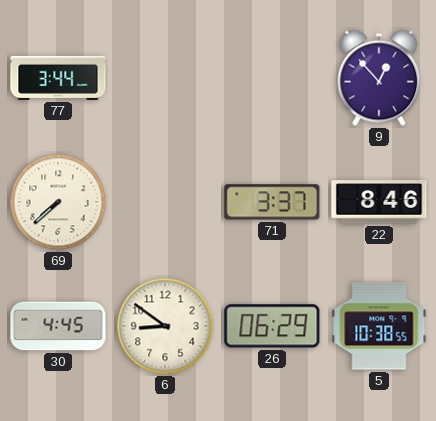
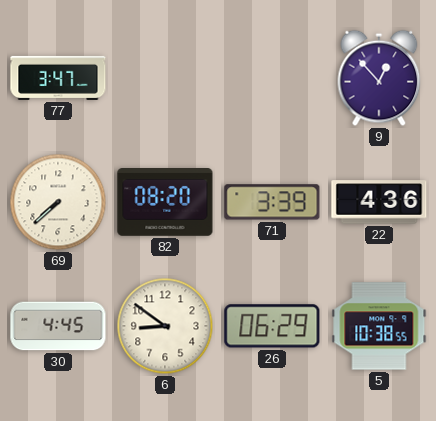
77: 3:44 -> 3:47
82: none -> 08:20
71: 3:37 -> 3:39
22: 8:46 -> 4:36
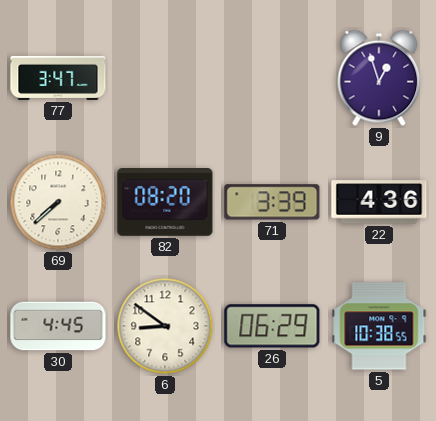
9: 12:53 -> 12:57
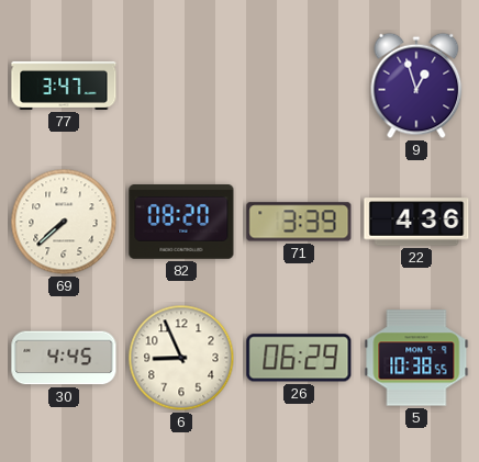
6: 8:51 -> 8:56
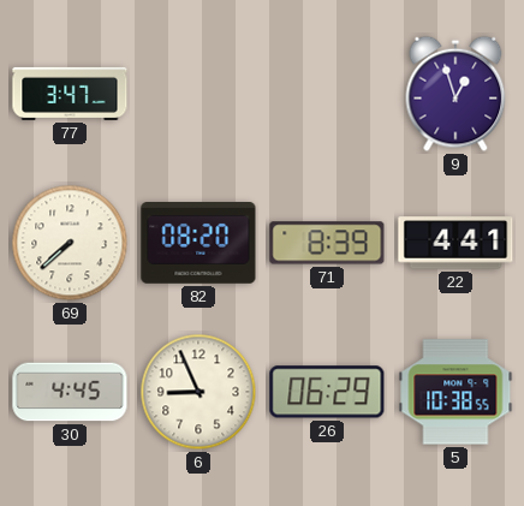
71: 3:39 -> 8:39
22: 4:36 -> 4:41
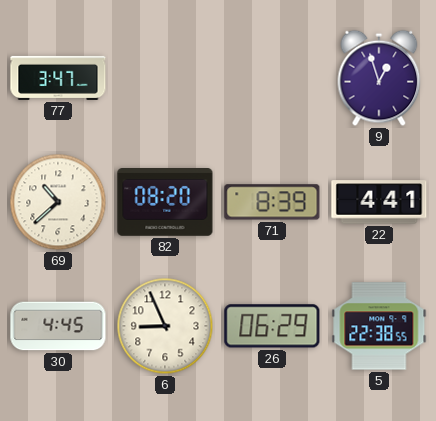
69: 7:38 -> 10:38
5: 10:38 -> 22:38
